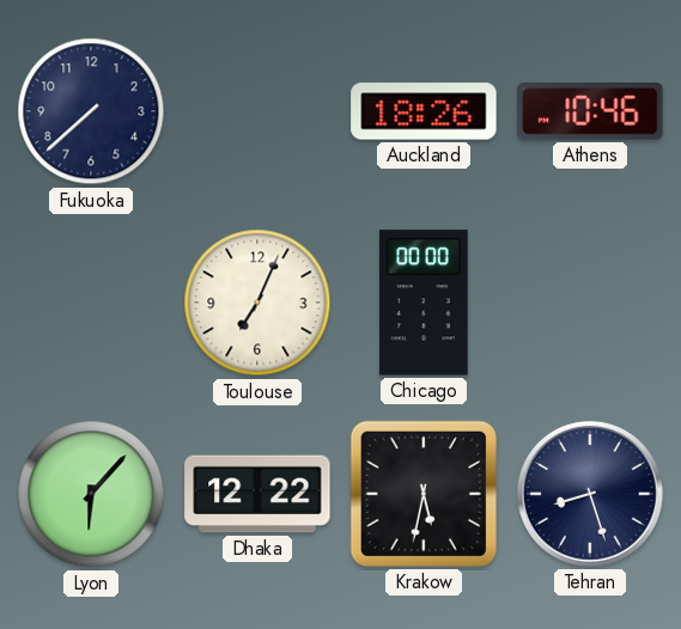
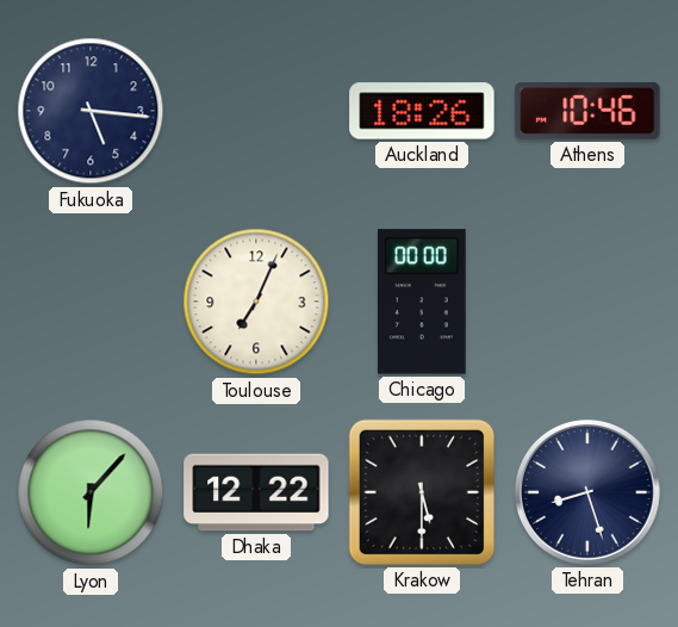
Fukuoka: 7:38 -> 5:16
Krakow: 5:32 -> 5:30
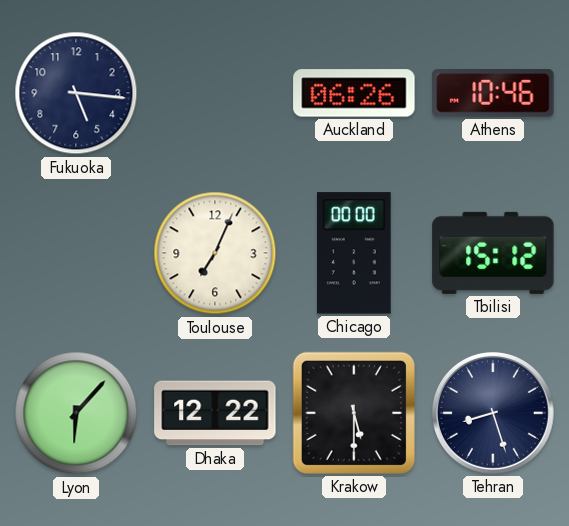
Auckland: 18:26 -> 06:26
Tbilisi: none -> 15:12
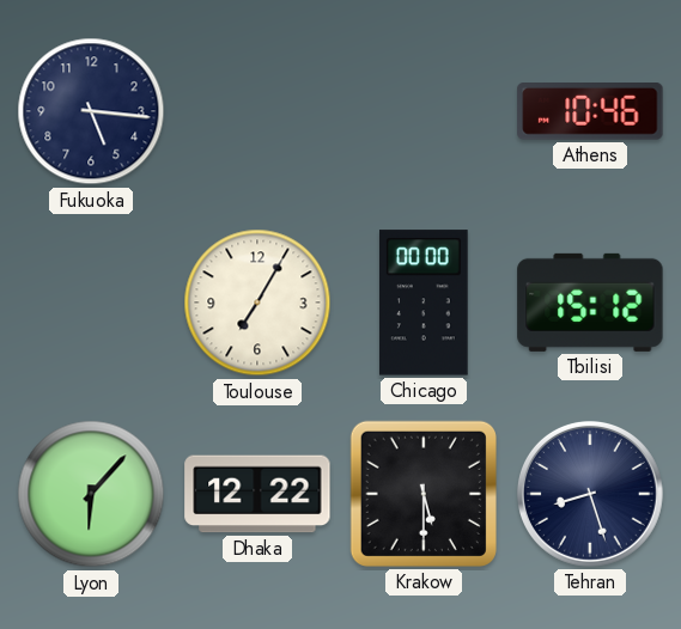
Auckland: 06:26 -> none
Toulouse: 7:04 -> 7:05
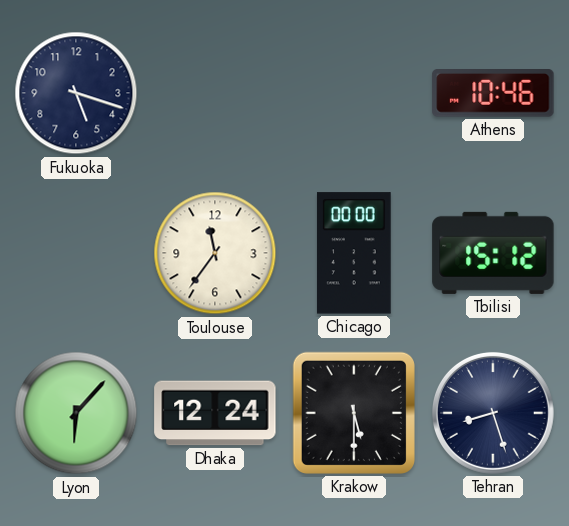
Fukuoka: 5:16 -> 5:18
Toulouse: 7:05 -> 11:36
Dhaka: 12:22 -> 12:24
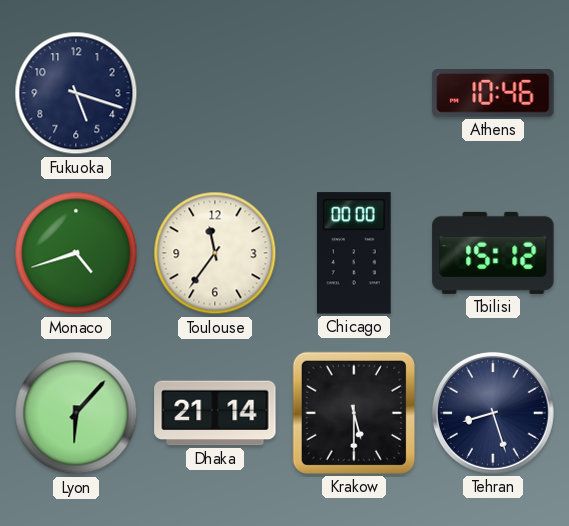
Monaco: none -> 4:42
Dhaka: 12:24 -> 21:14
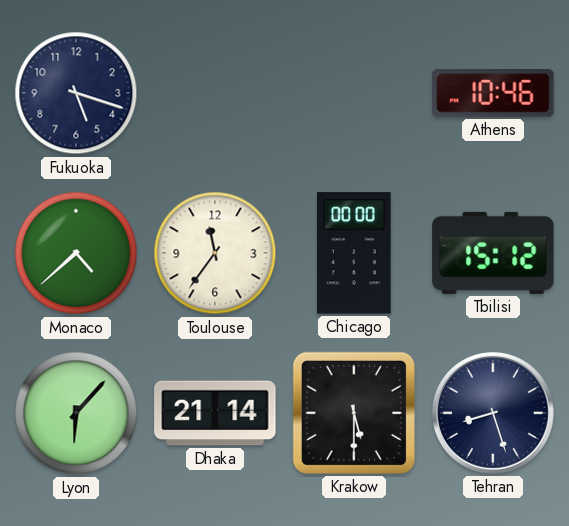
Monaco: 4:42 -> 4:38
